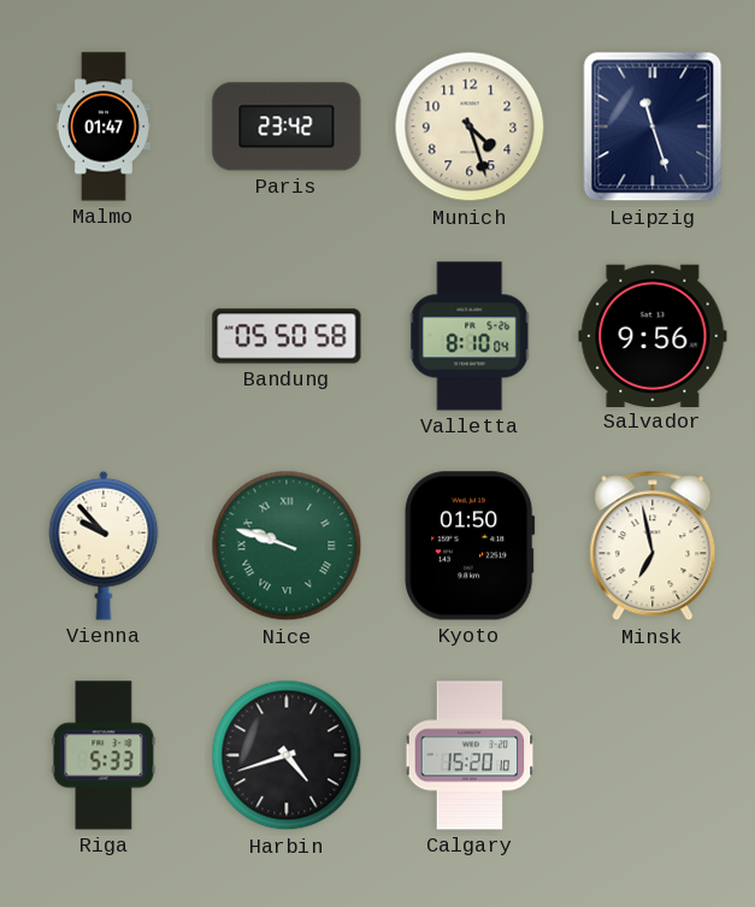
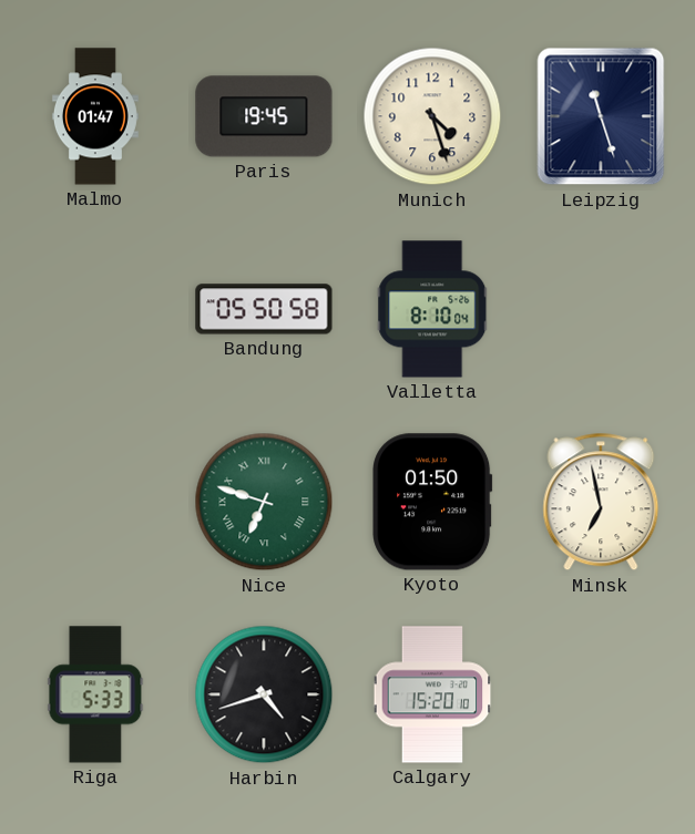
Paris: 23:42 -> 19:45
Salvador: 9:56 -> none
Vienna: 9:53 -> none
Nice: 9:48 -> 6:48
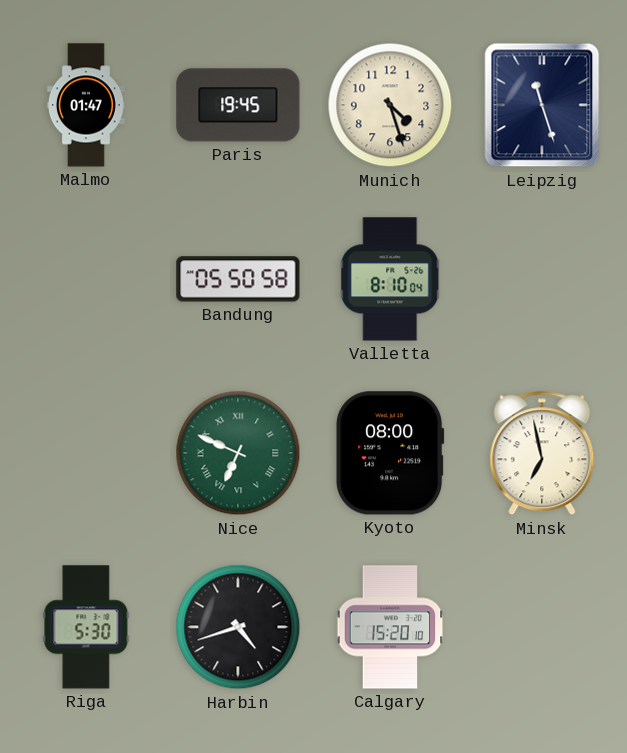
Nice: 6:48 -> 6:49
Kyoto: 01:50 -> 08:00
Riga: 5:33 -> 5:30
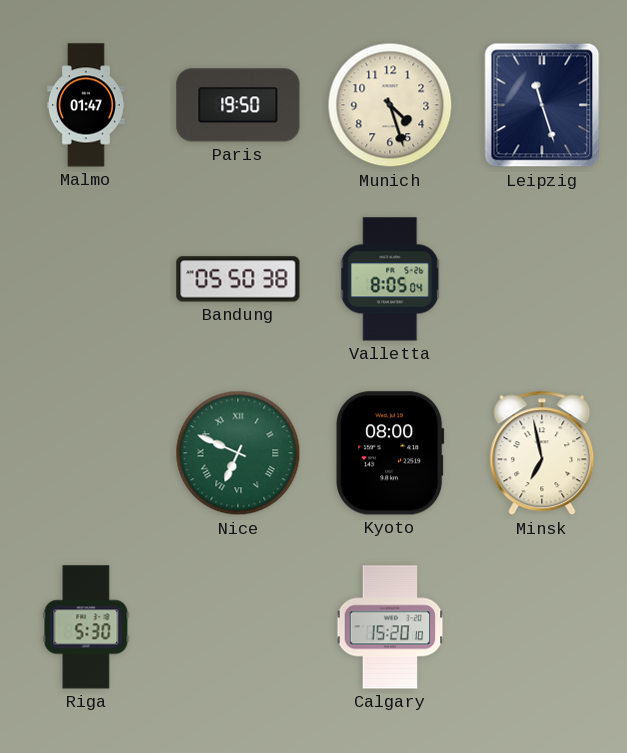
Paris: 19:45 -> 19:50
Bandung: 05:50:58 -> 05:50:38
Valletta: 8:10 -> 8:05
Harbin: 4:42 -> none
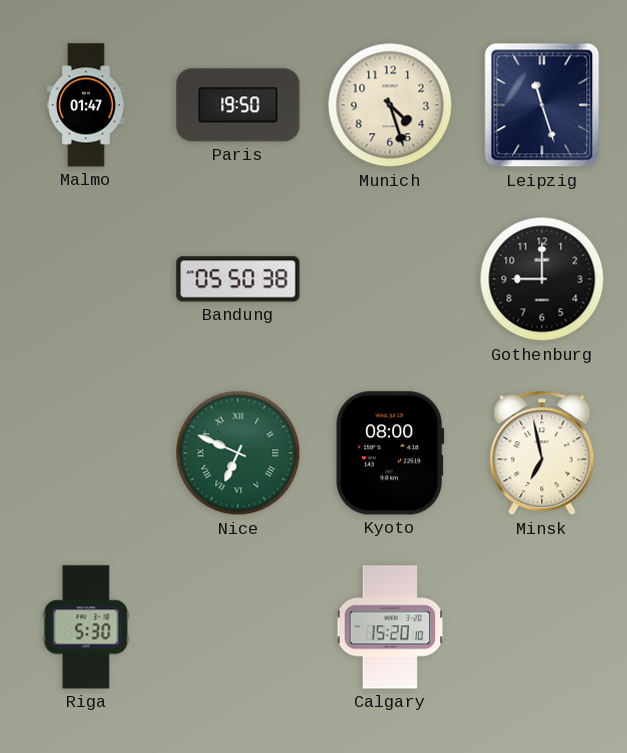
Valletta: 8:05 -> none
Gothenburg: none -> 9:00
